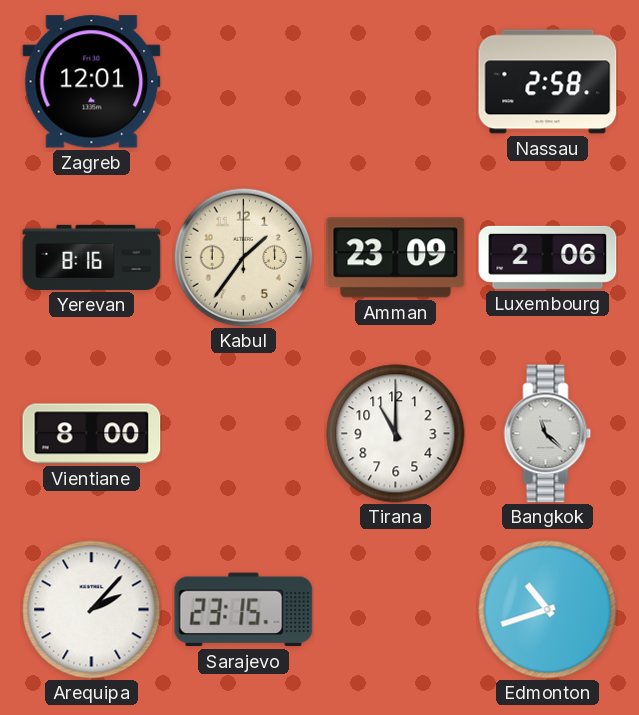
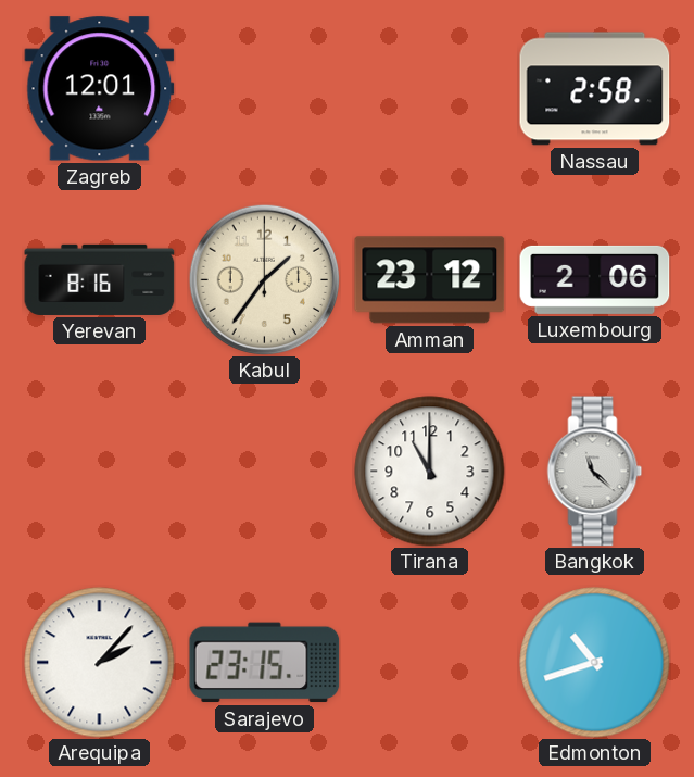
Amman: 23:09 -> 23:12
Vientiane: 8:00 -> none
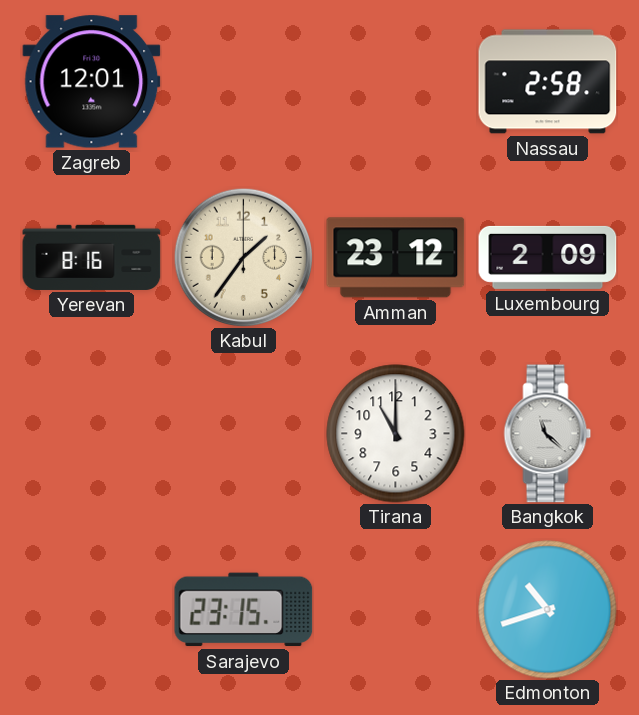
Luxembourg: 2:06 -> 2:09
Arequipa: 2:07 -> none
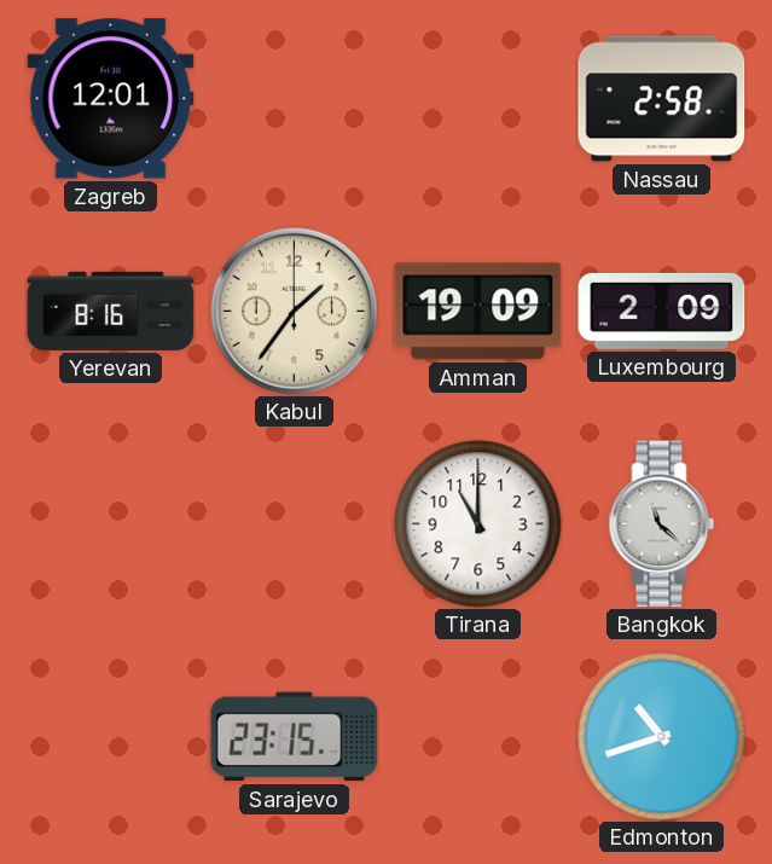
Amman: 23:12 -> 19:09
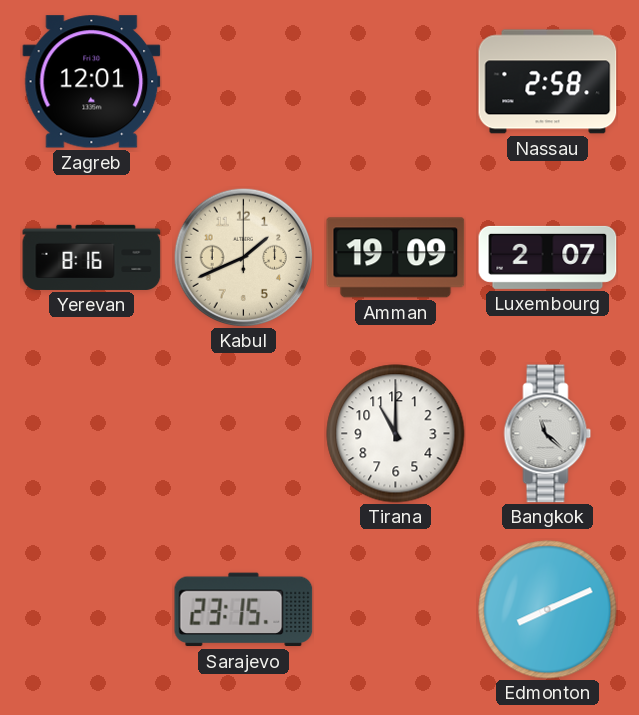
Kabul: 1:36 -> 1:41
Luxembourg: 2:09 -> 2:07
Edmonton: 10:42 -> 8:11
